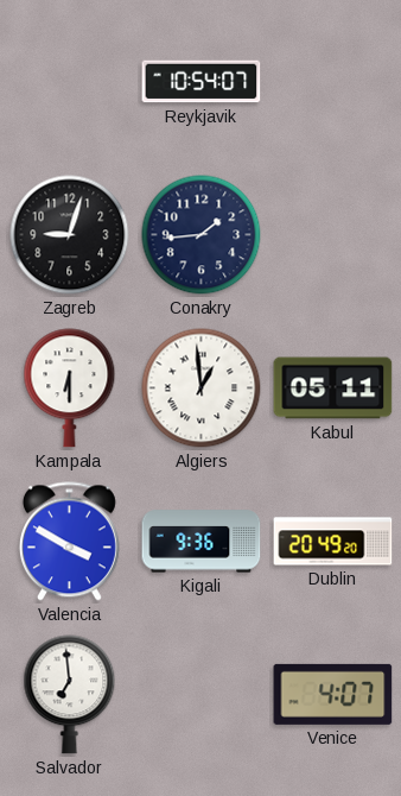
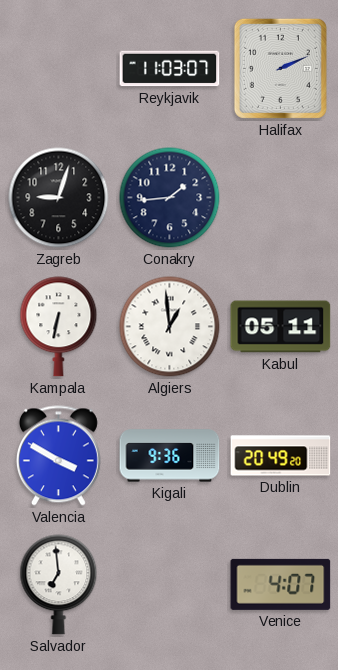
Reykjavik: 10:54 -> 11:03
Halifax: none -> 2:11
Kampala: 6:30 -> 6:32
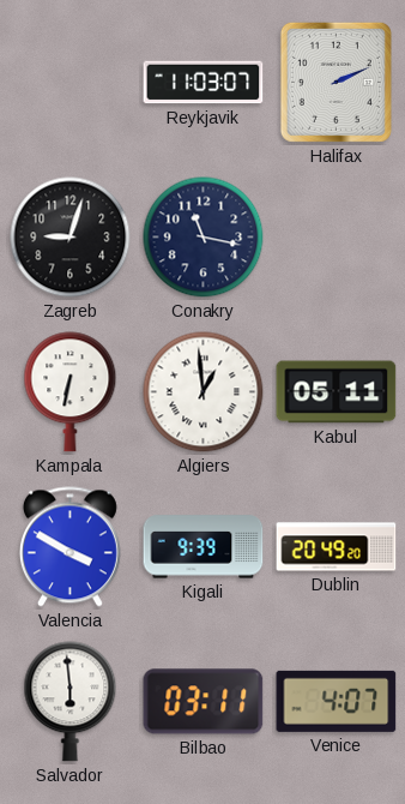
Conakry: 1:44 -> 11:17
Kigali: 9:36 -> 9:39
Salvador: 6:59 -> 5:59
Bilbao: none -> 03:11
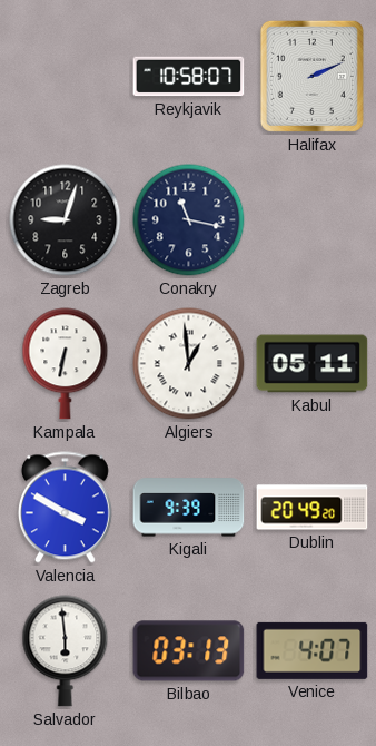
Reykjavik: 11:03 -> 10:58
Bilbao: 03:11 -> 03:13
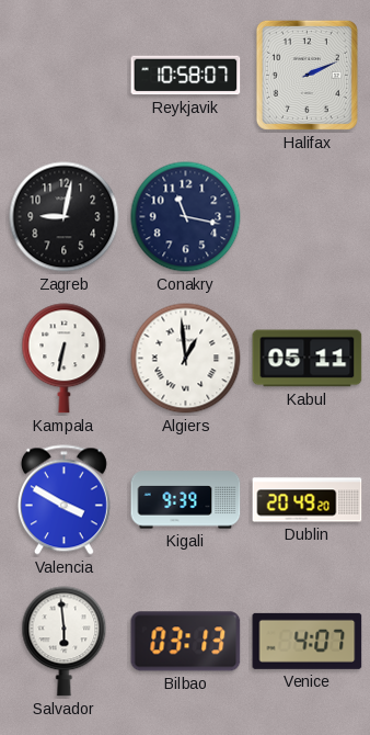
Zagreb: 9:03 -> 9:02
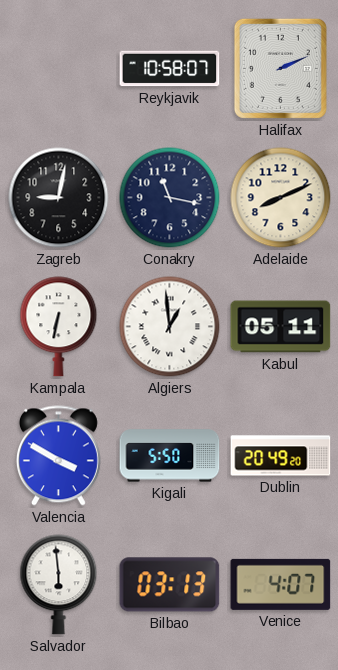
Adelaide: none -> 8:11
Kigali: 9:39 -> 5:50
